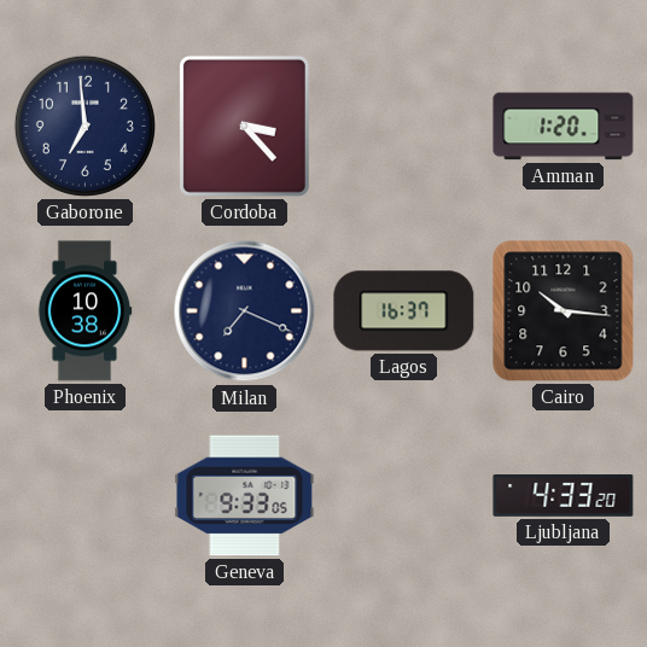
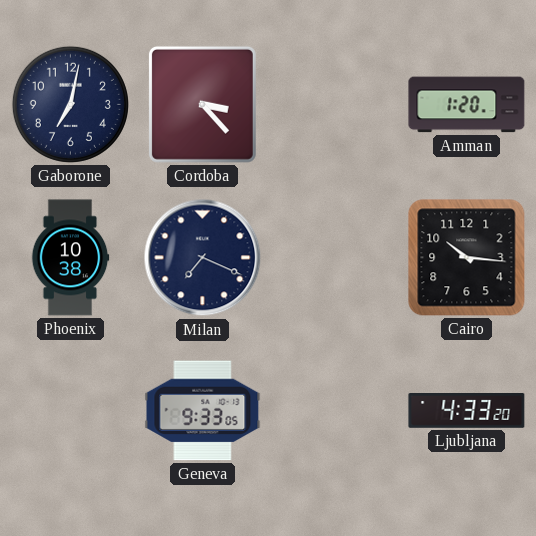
Gaborone: 6:59 -> 7:02
Lagos: 16:37 -> none
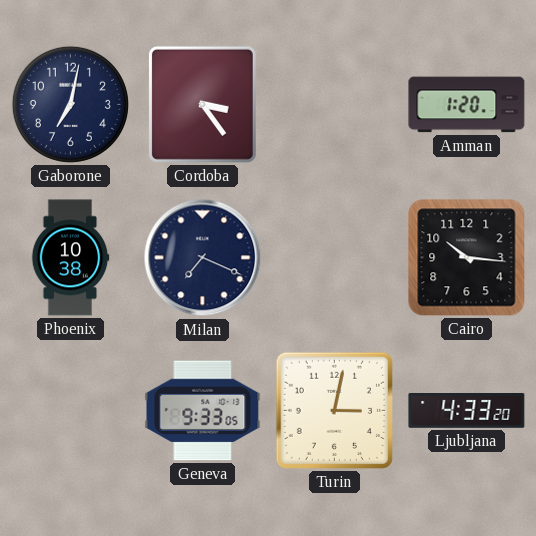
Cordoba: 3:23 -> 3:24
Turin: none -> 3:02
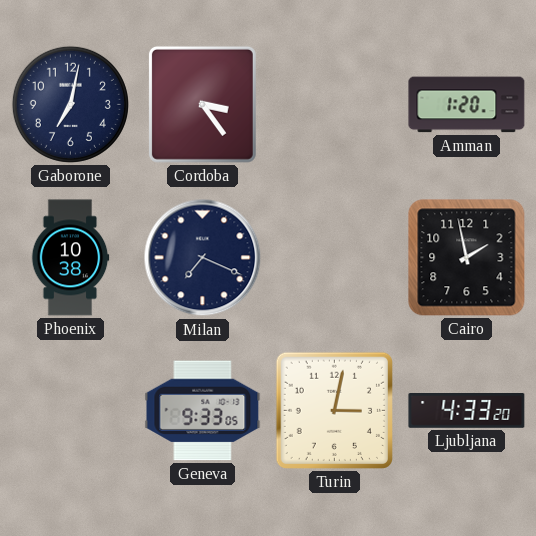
Cairo: 10:16 -> 1:58
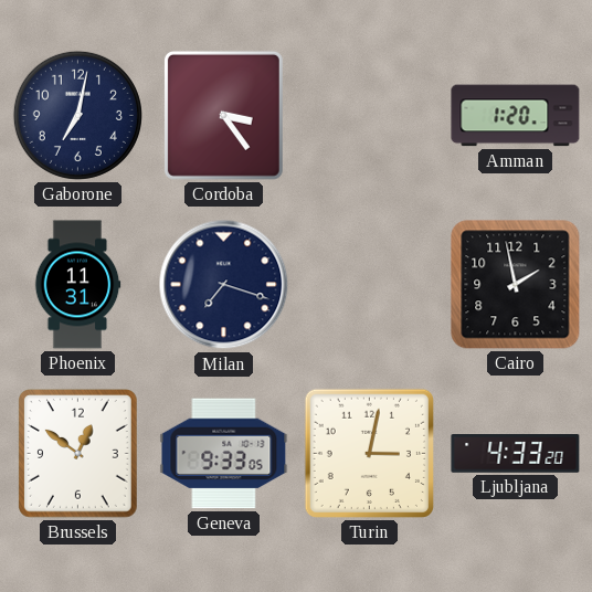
Phoenix: 10:38 -> 11:31
Milan: 7:19 -> 7:18
Brussels: none -> 12:51
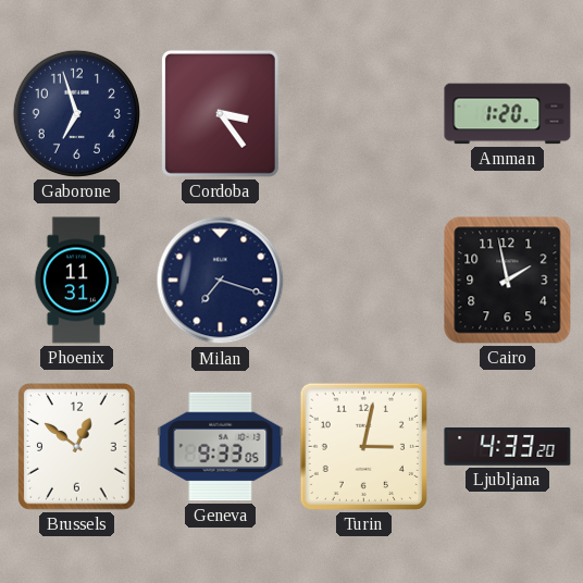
Gaborone: 7:02 -> 6:57
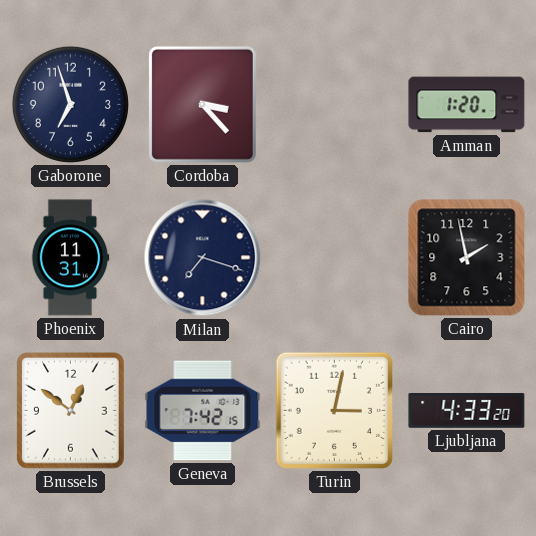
Cordoba: 3:24 -> 3:23
Geneva: 9:33 -> 7:42
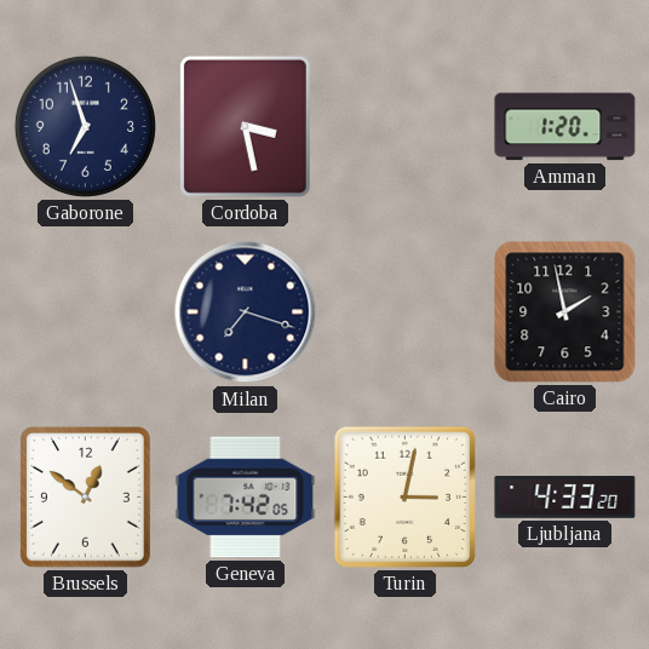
Cordoba: 3:23 -> 3:28
Phoenix: 11:31 -> none
Geneva: 7:42:15 -> 7:42:05
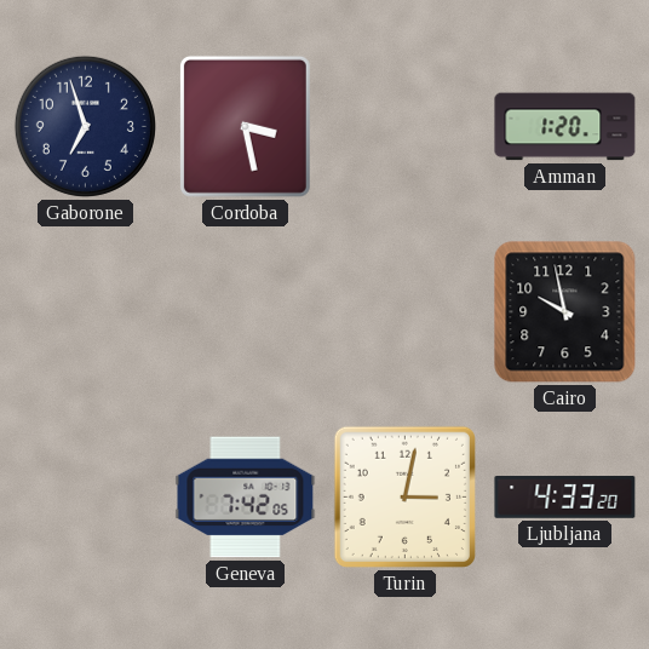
Milan: 7:18 -> none
Cairo: 1:58 -> 9:58
Brussels: 12:51 -> none
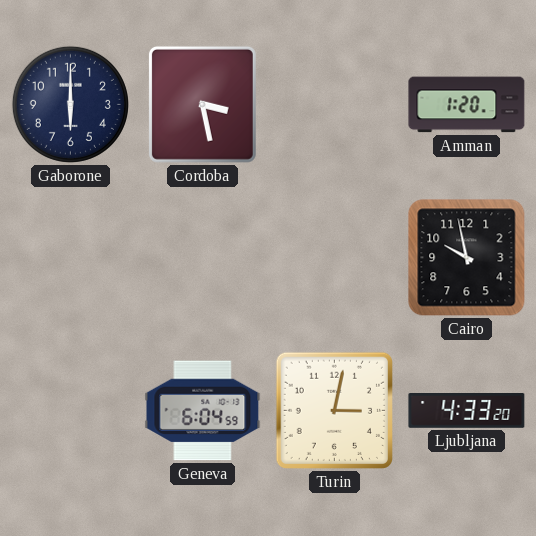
Gaborone: 6:57 -> 6:00
Geneva: 7:42 -> 6:04
